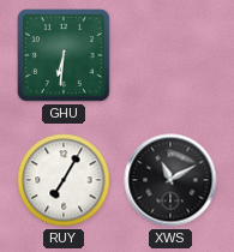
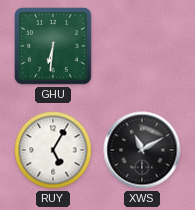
RUY: 7:05 -> 5:05
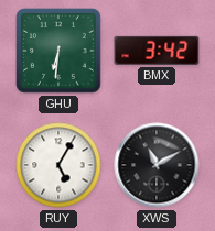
BMX: none -> 3:42
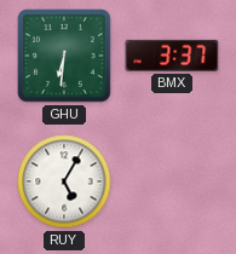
BMX: 3:42 -> 3:37
XWS: 11:10 -> none
